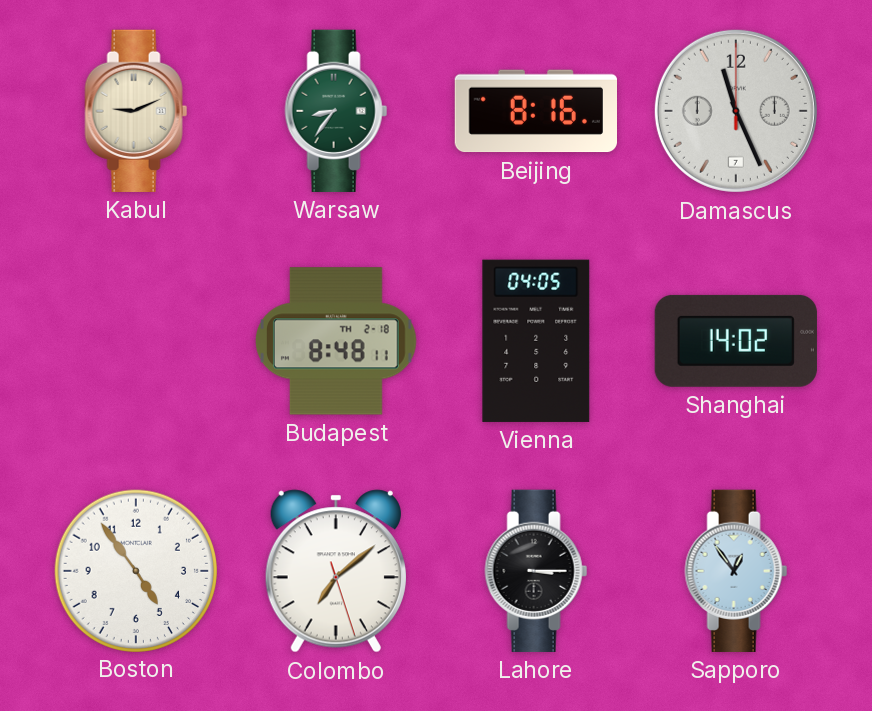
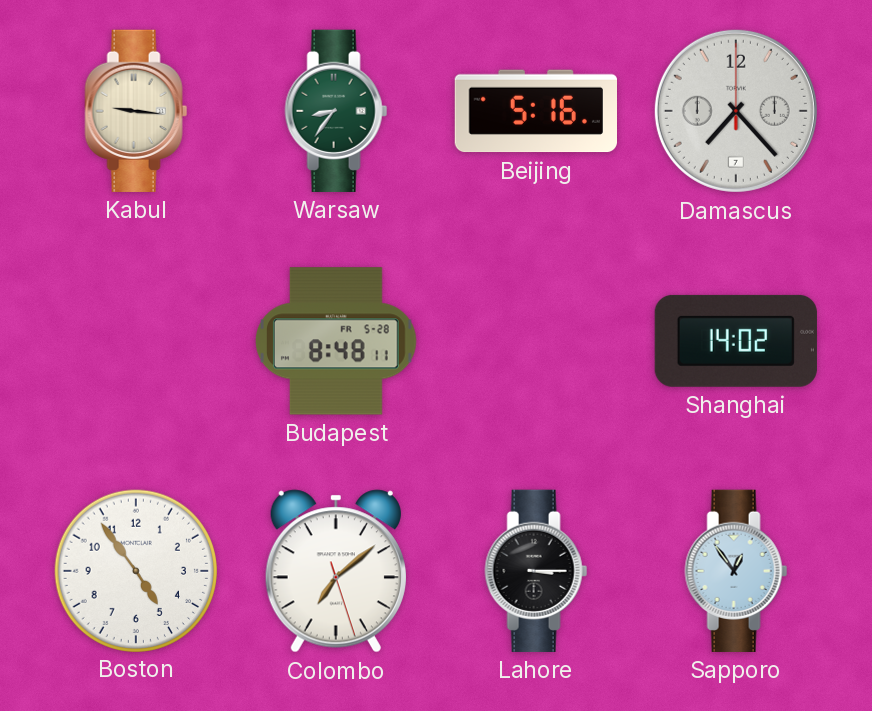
Kabul: 9:11 -> 9:16
Beijing: 8:16 -> 5:16
Damascus: 11:26 -> 7:23
Budapest date: TH 2-18 -> FR 5-28
Vienna: 04:05 -> none
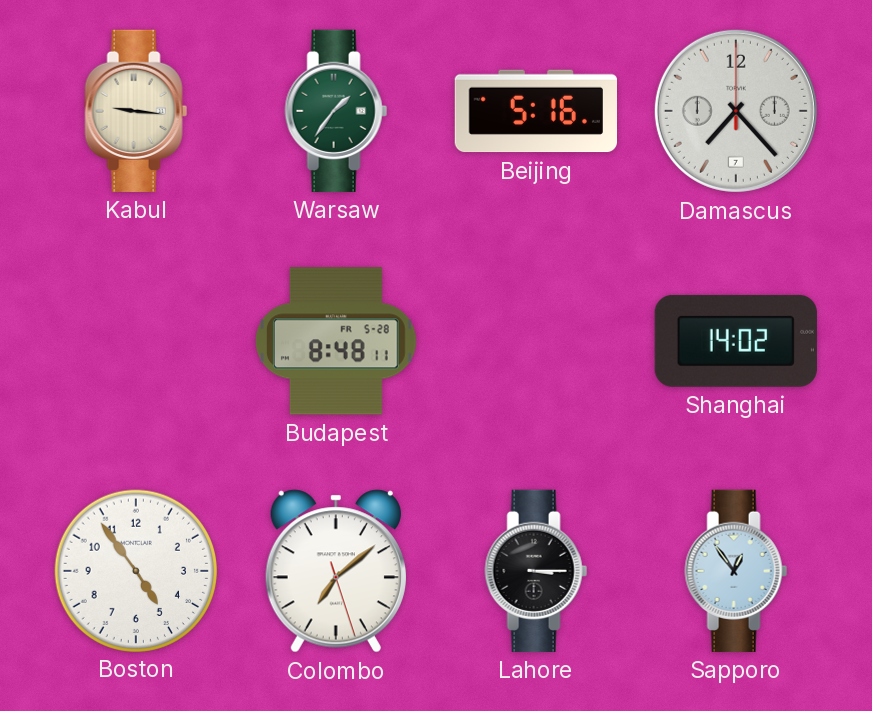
Warsaw: 8:36 -> 1:36
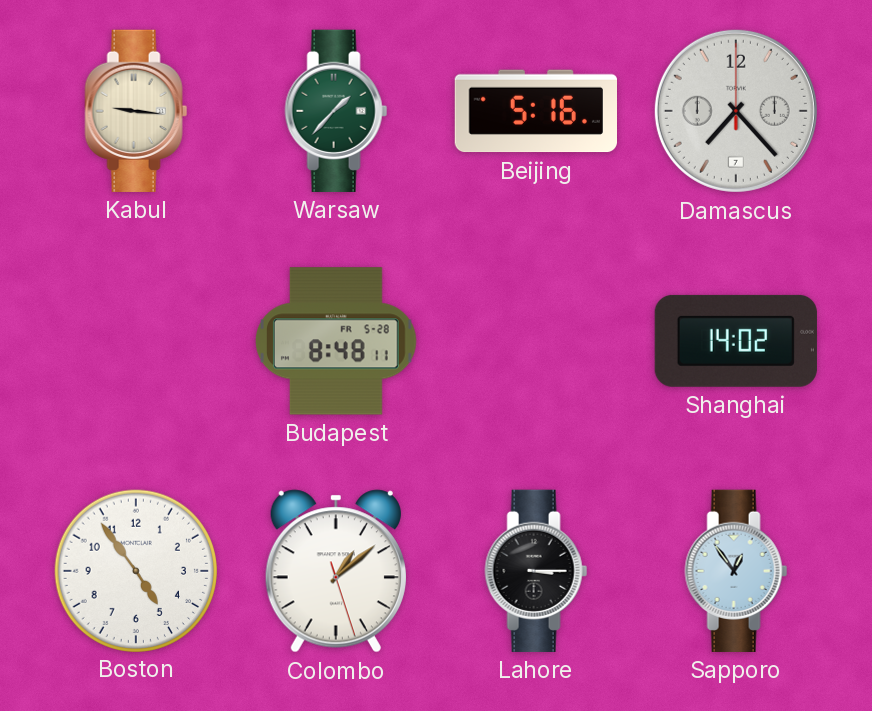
Warsaw: 1:36 -> 1:37
Colombo: 7:08 -> 1:08
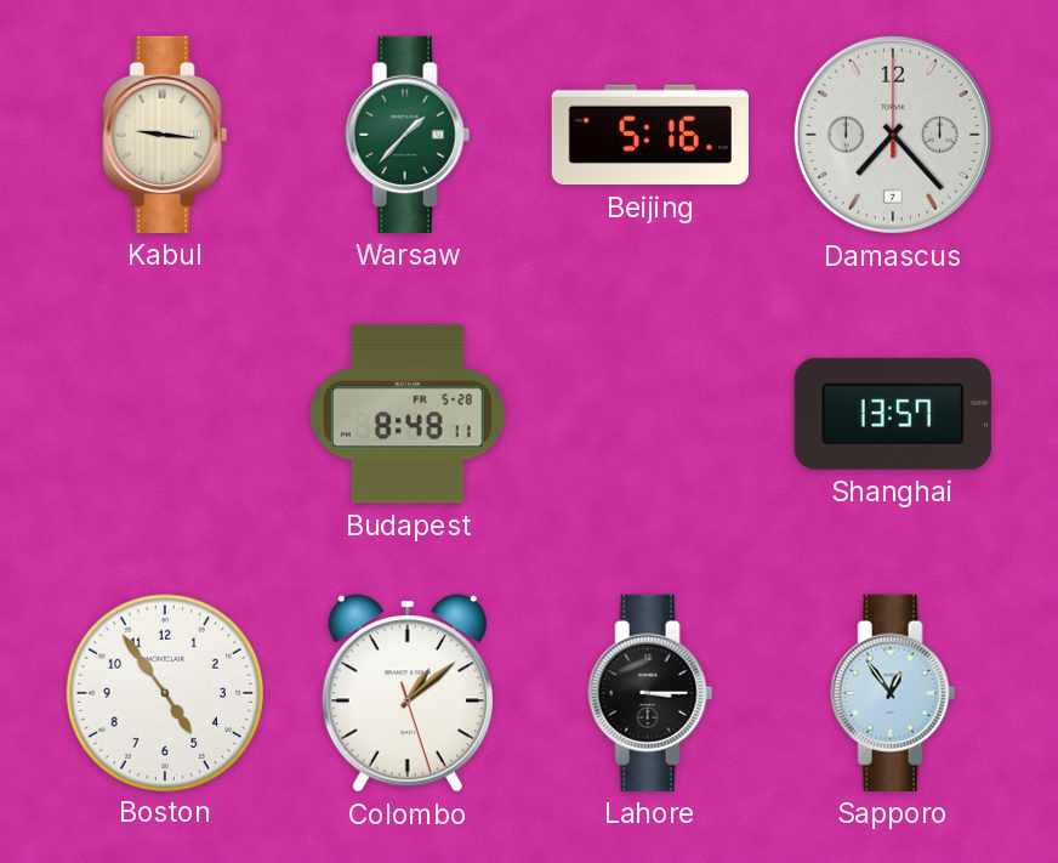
Shanghai: 14:02 -> 13:57
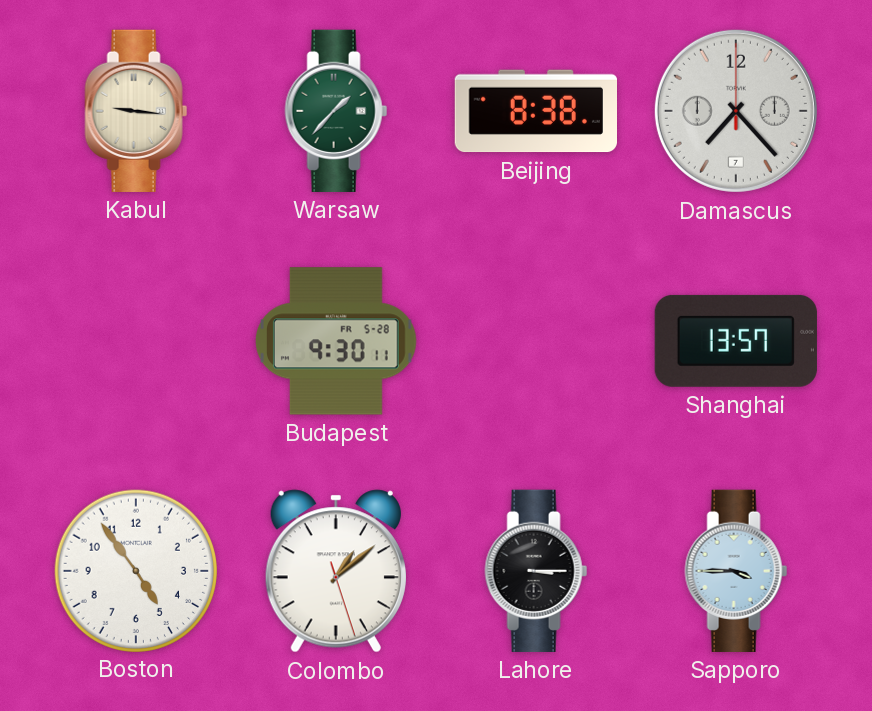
Beijing: 5:16 -> 8:38
Budapest: 8:48 -> 9:30
Sapporo: 12:54 -> 3:45
